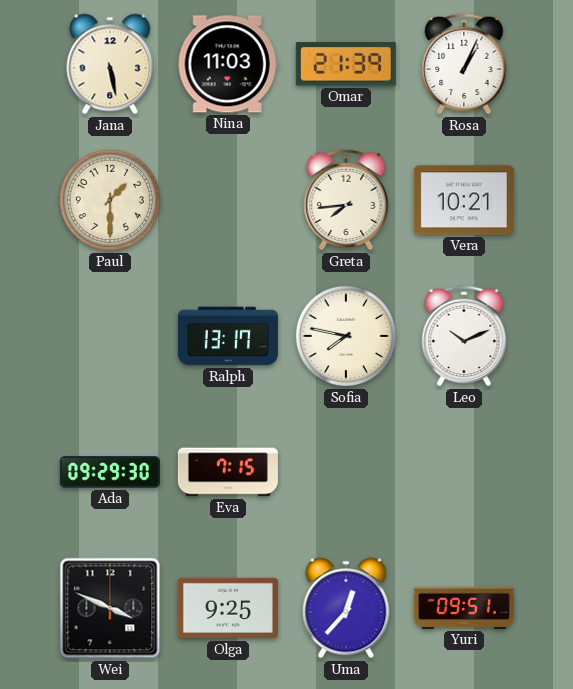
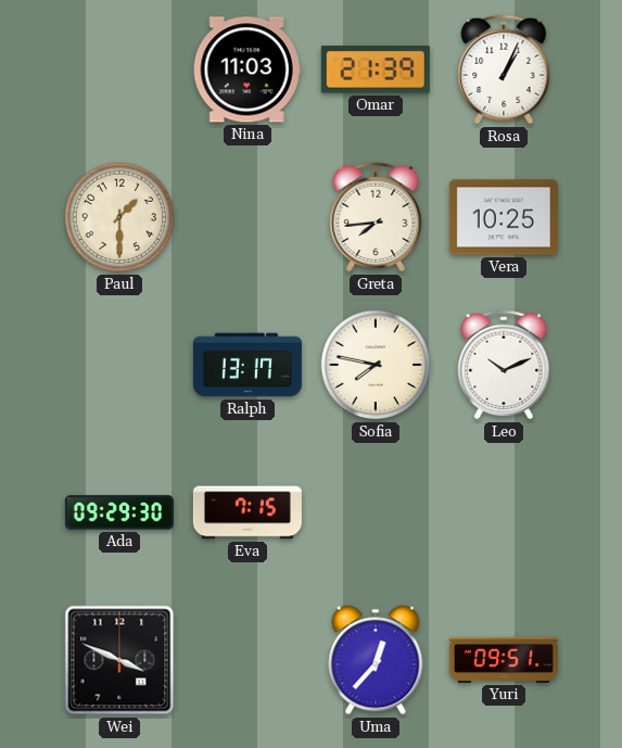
Jana: 5:28 -> none
Vera: 10:21 -> 10:25
Olga: 9:25 -> none
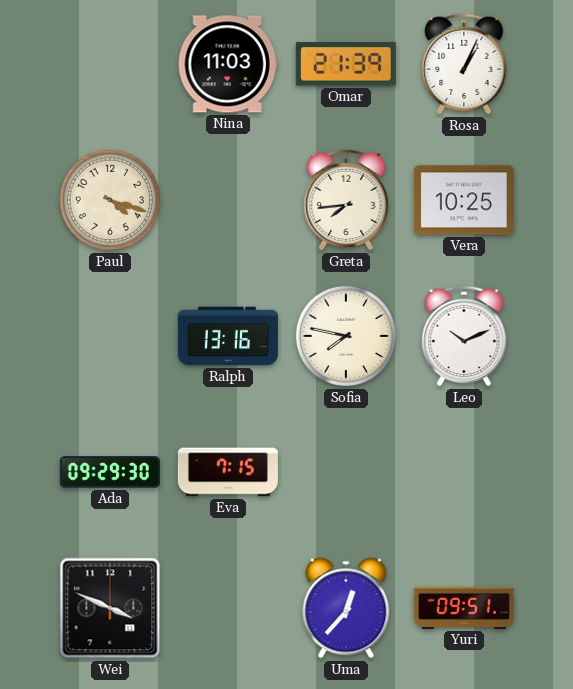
Paul: 1:30 -> 4:18
Ralph: 13:17 -> 13:16
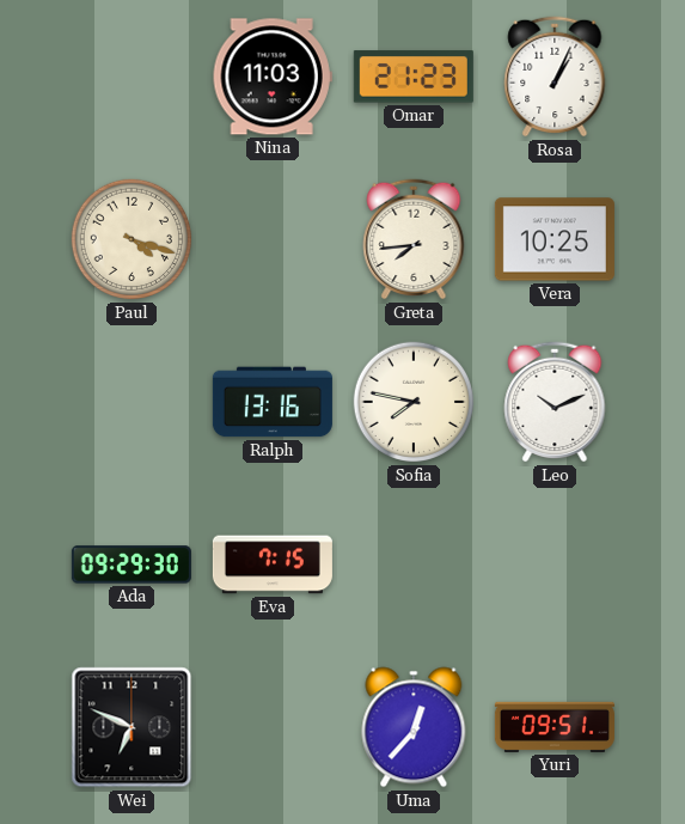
Omar: 21:39 -> 21:23
Wei: 3:49 -> 6:49
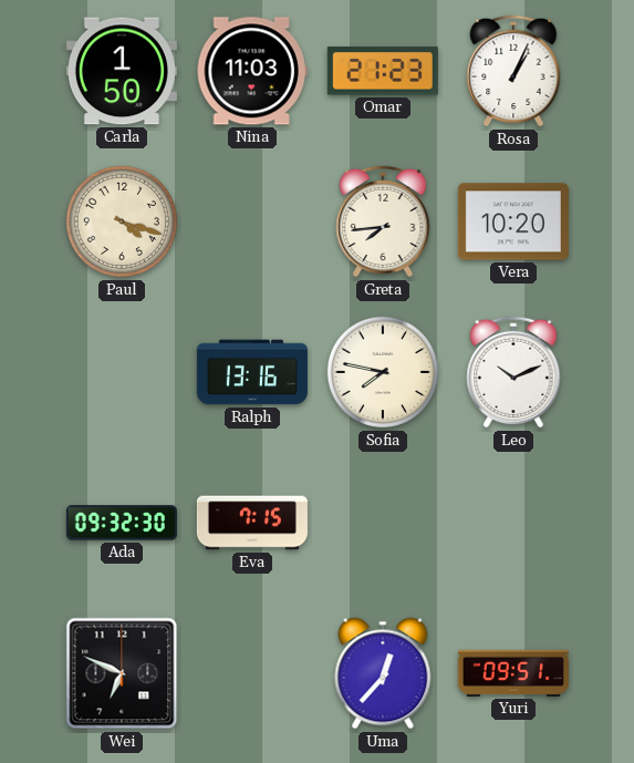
Carla: none -> 1:50
Vera: 10:25 -> 10:20
Ada: 09:29 -> 09:32
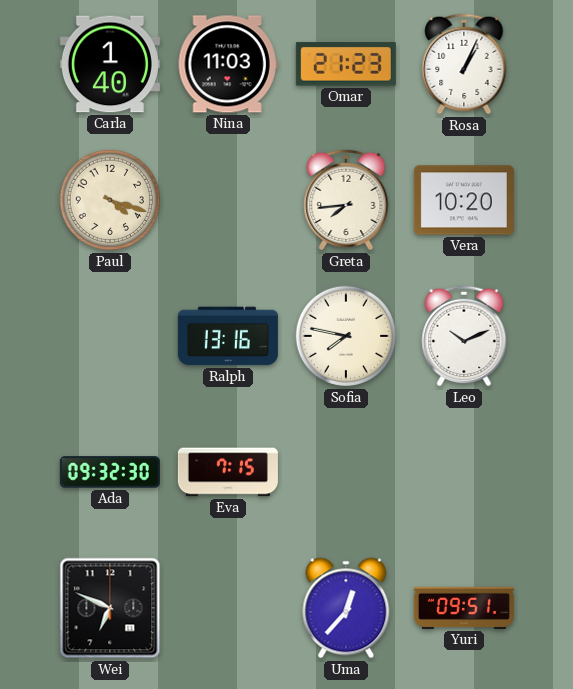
Carla: 1:50 -> 1:40
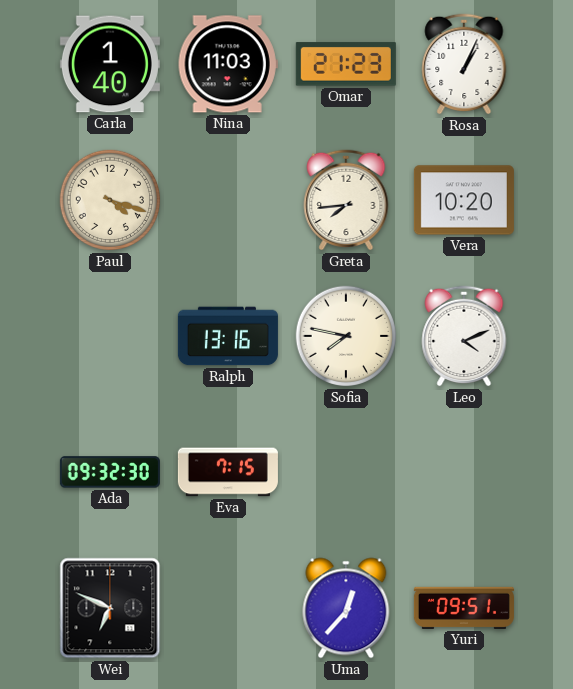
Leo: 10:11 -> 4:11
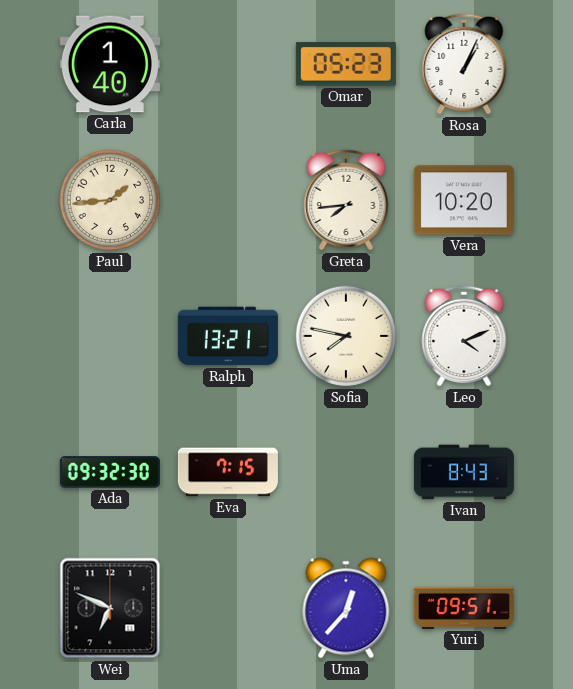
Nina: 11:03 -> none
Omar: 21:23 -> 05:23
Paul: 4:18 -> 1:44
Ralph: 13:16 -> 13:21
Ivan: none -> 8:43
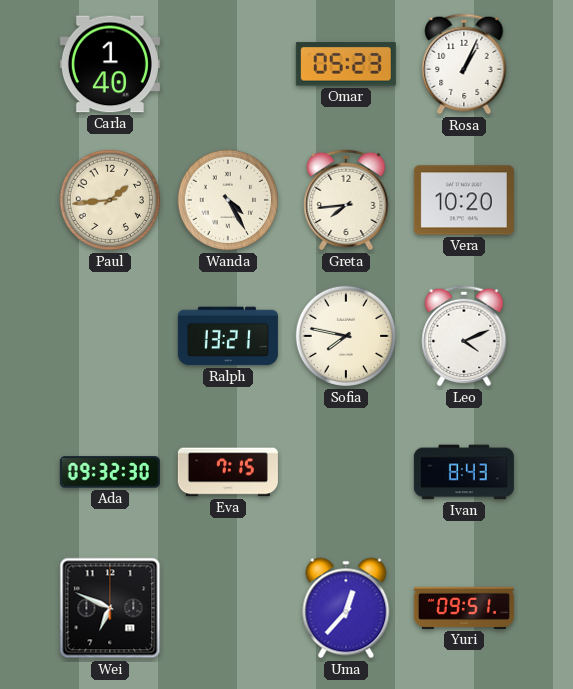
Wanda: none -> 4:25
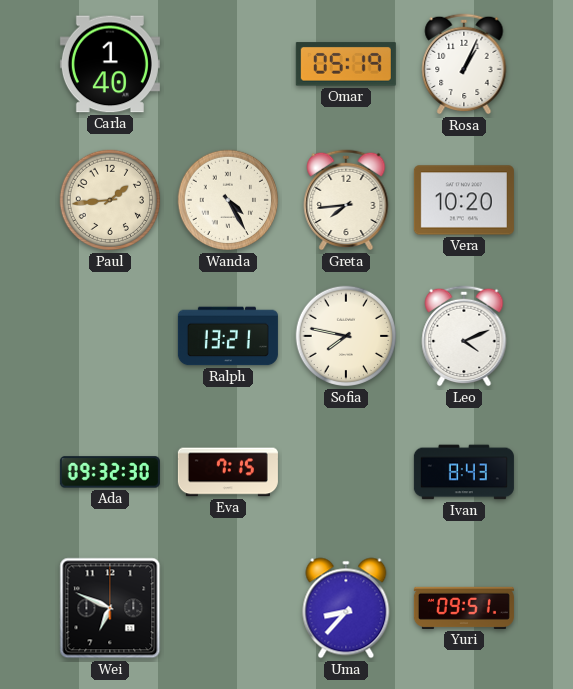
Omar: 05:23 -> 05:19
Uma: 12:37 -> 8:37
